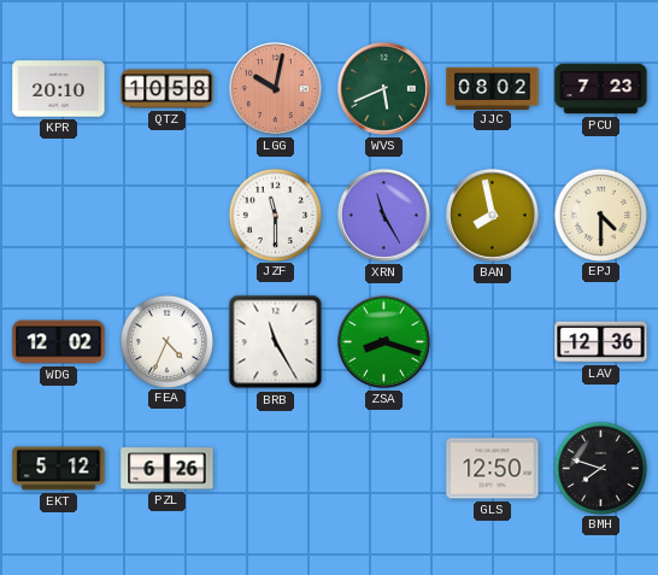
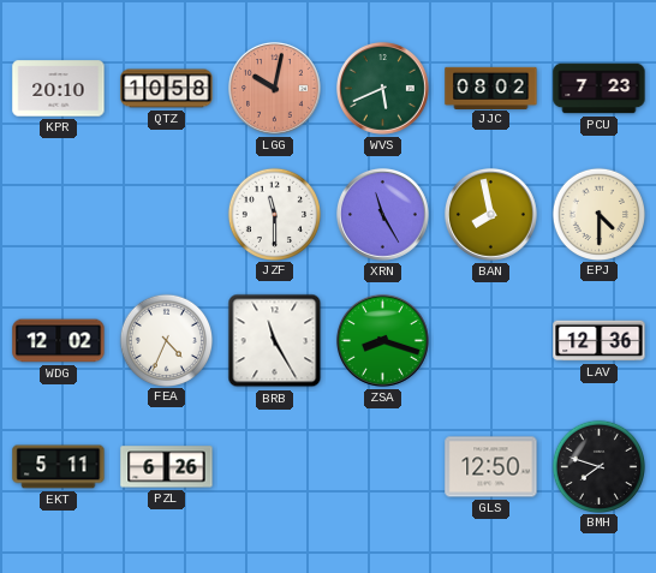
EKT: 5:12 -> 5:11
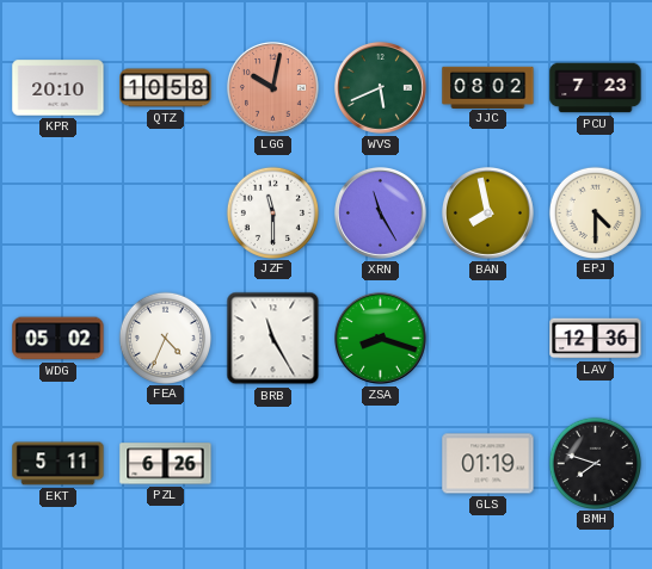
WDG: 12:02 -> 05:02
GLS: 12:50 -> 01:19
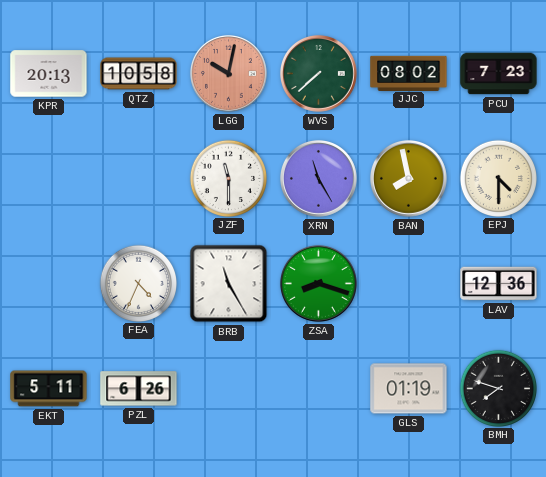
KPR: 20:10 -> 20:13
WVS: 5:41 -> 7:38
WDG: 05:02 -> none
